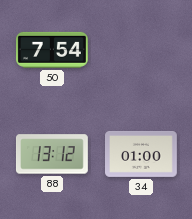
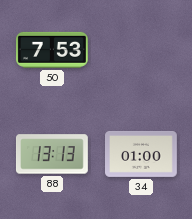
50: 7:54 -> 7:53
88: 13:12 -> 13:13
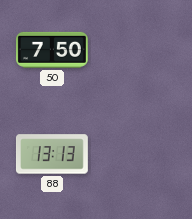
50: 7:53 -> 7:50
34: 01:00 -> none
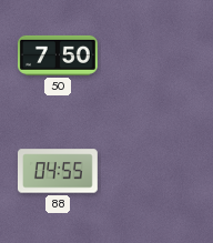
88: 13:13 -> 04:55
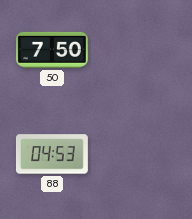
88: 04:55 -> 04:53
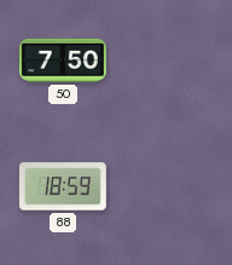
88: 04:53 -> 18:59
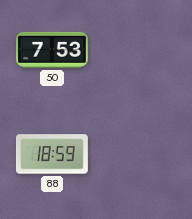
50: 7:50 -> 7:53
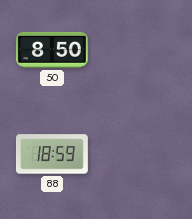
50: 7:53 -> 8:50
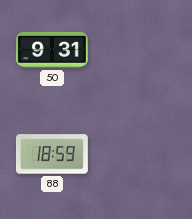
50: 8:50 -> 9:31
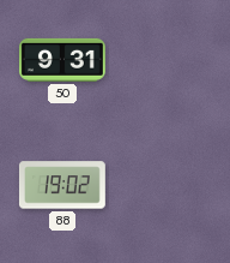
88: 18:59 -> 19:02
